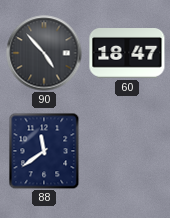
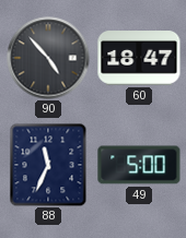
88: 11:39 -> 11:34
49: none -> 5:00
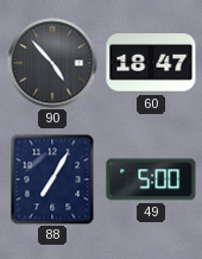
88: 11:34 -> 7:05
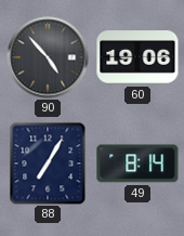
60: 18:47 -> 19:06
49: 5:00 -> 8:14
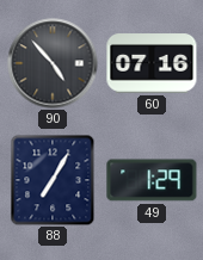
60: 19:06 -> 07:16
49: 8:14 -> 1:29
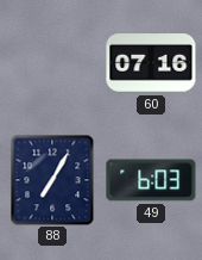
90: 4:53 -> none
49: 1:29 -> 6:03
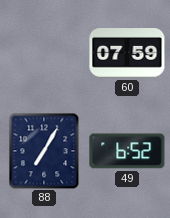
60: 07:16 -> 07:59
49: 6:03 -> 6:52
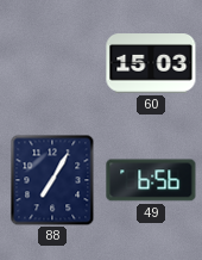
60: 07:59 -> 15:03
49: 6:52 -> 6:56
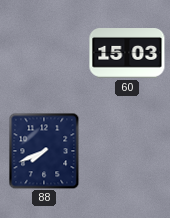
88: 7:05 -> 7:41
49: 6:56 -> none
